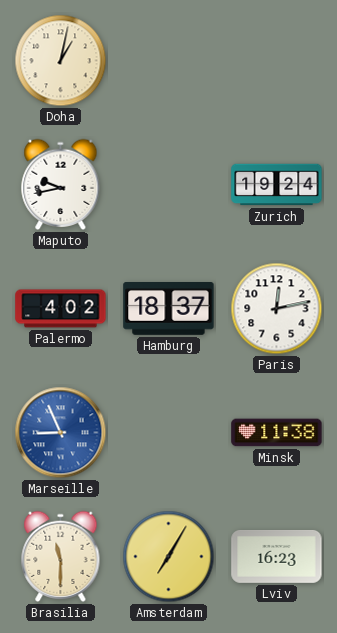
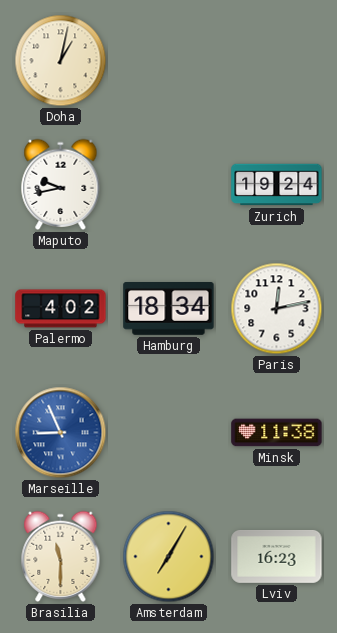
Hamburg: 18:37 -> 18:34
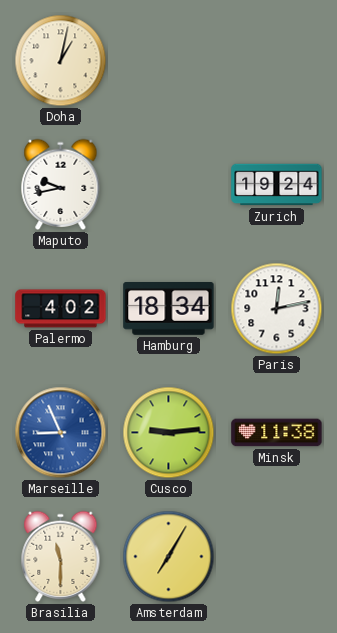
Cusco: none -> 9:14
Lviv: 16:23 -> none
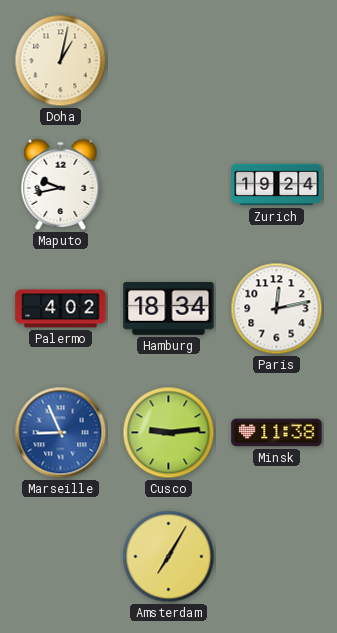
Brasilia: 11:30 -> none
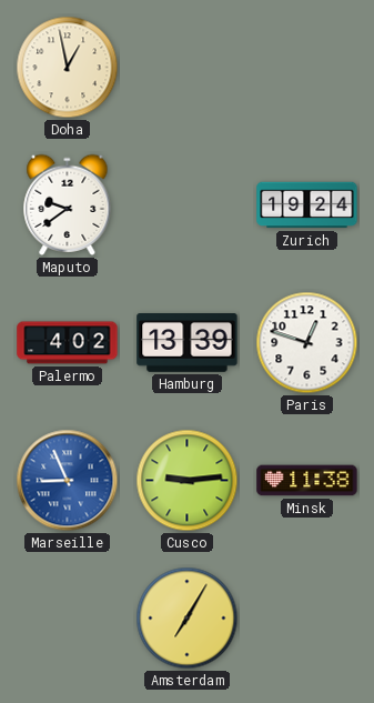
Doha: 1:02 -> 12:58
Maputo: 9:43 -> 9:39
Hamburg: 18:34 -> 13:39
Paris: 12:13 -> 12:48
